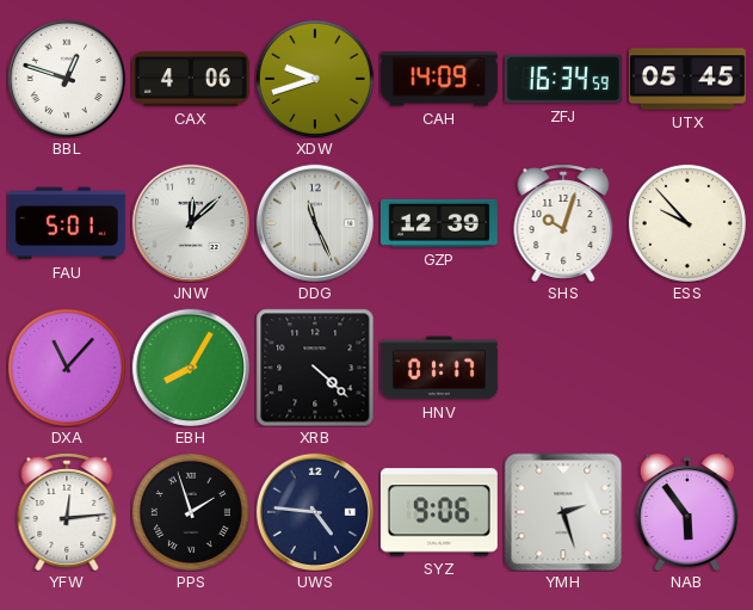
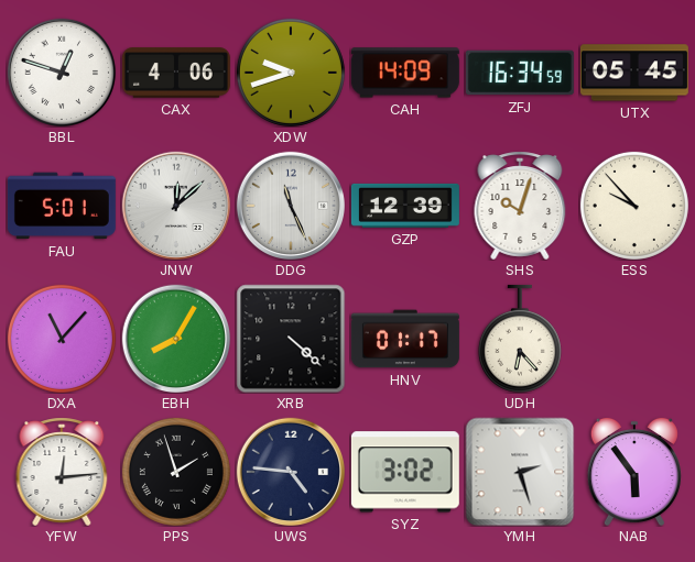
UDH: none -> 6:23
SYZ: 9:06 -> 3:02
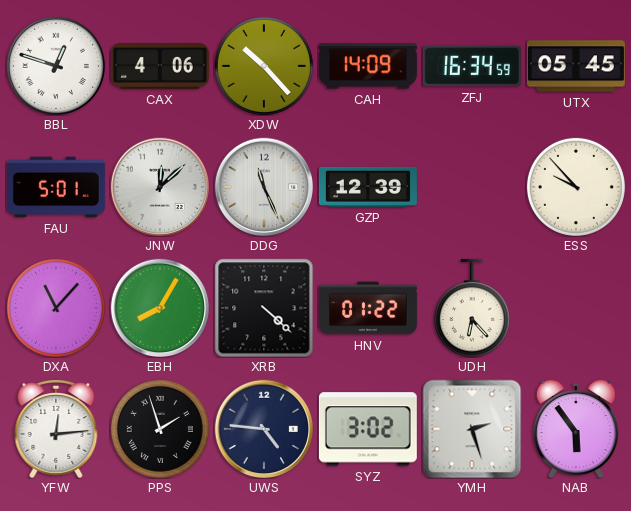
XDW: 9:42 -> 10:23
SHS: 10:03 -> none
HNV: 01:17 -> 01:22
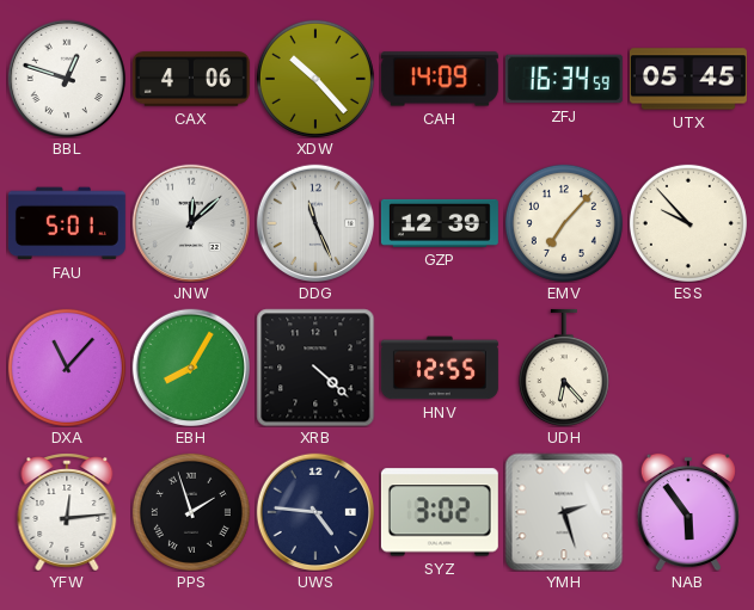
EMV: none -> 7:07
HNV: 01:22 -> 12:55
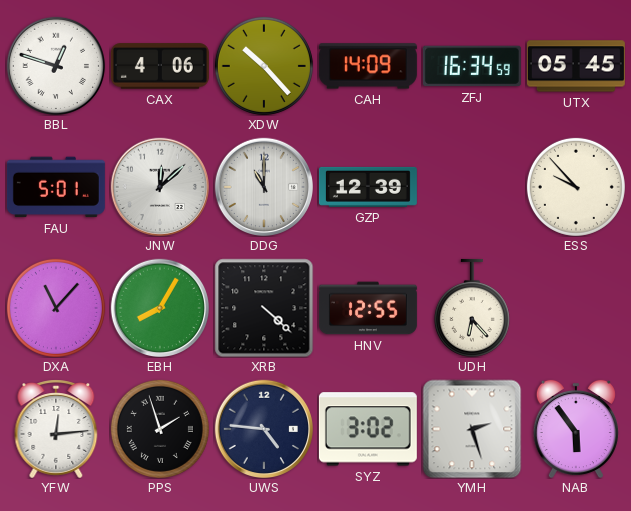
DDG: 11:26 -> 11:00
EMV: 7:07 -> none
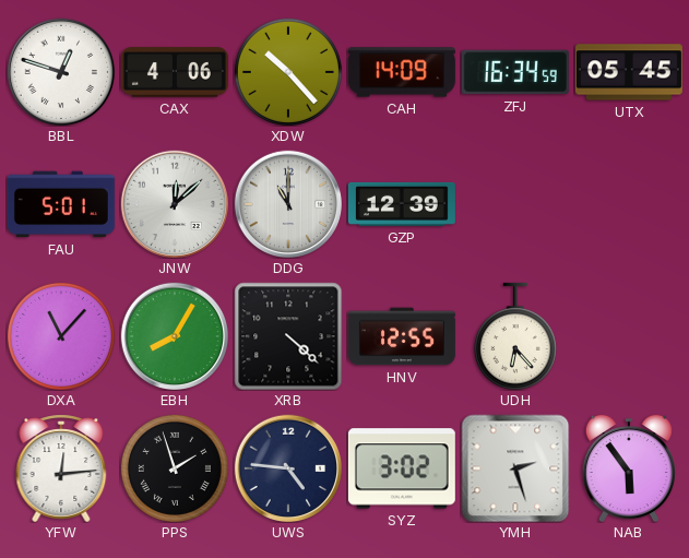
ESS: 9:53 -> none
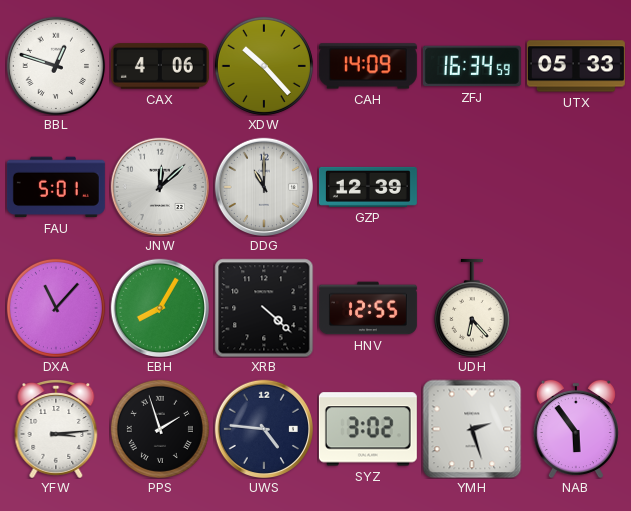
UTX: 05:45 -> 05:33
YFW: 12:14 -> 3:14
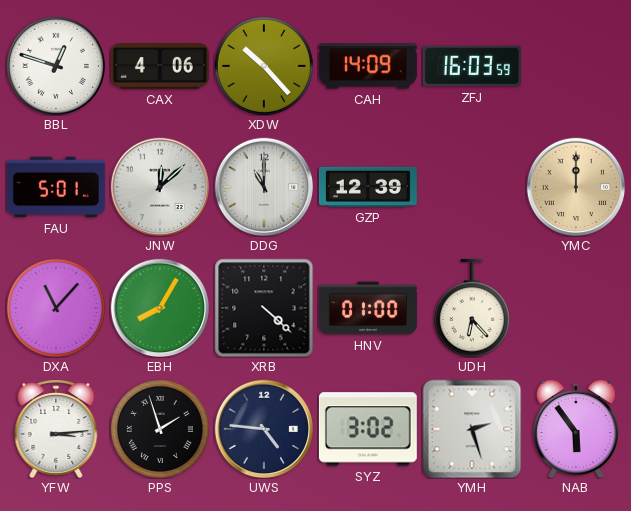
ZFJ: 16:34 -> 16:03
UTX: 05:33 -> none
YMC: none -> 12:00
HNV: 12:55 -> 01:00
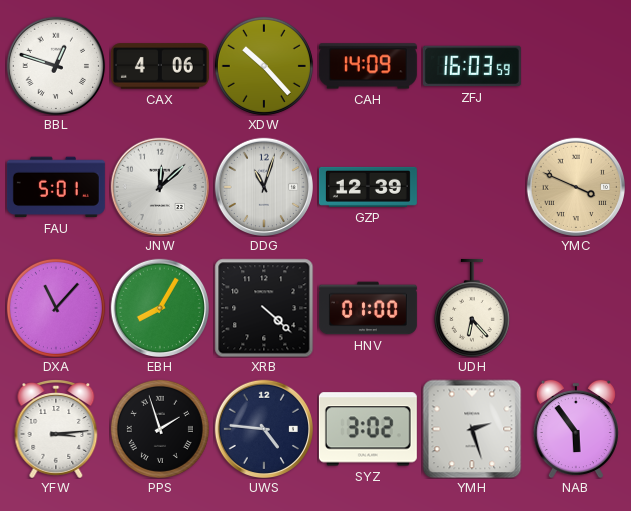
DDG: 11:00 -> 11:03
YMC: 12:00 -> 3:49
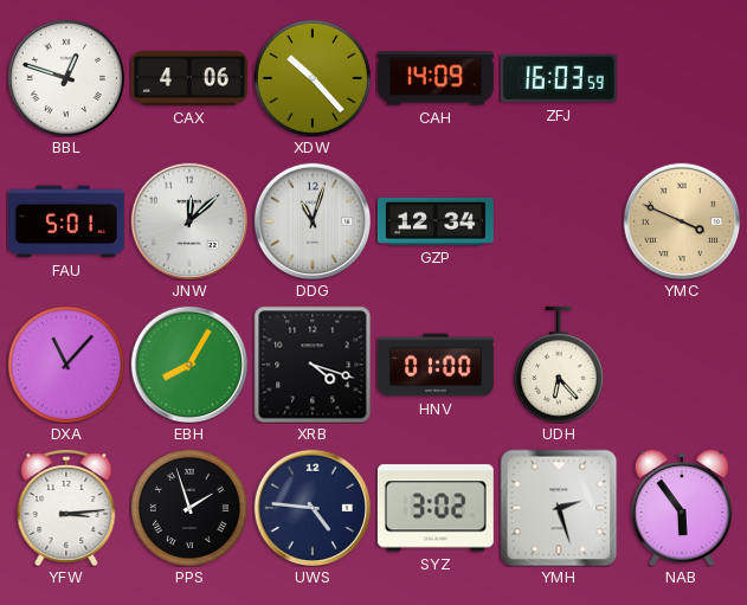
GZP: 12:39 -> 12:34
XRB: 4:22 -> 4:18
